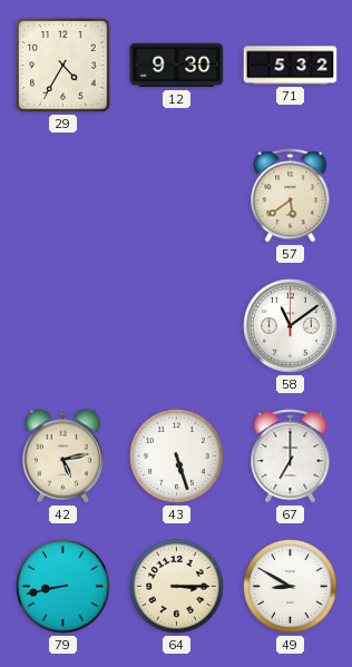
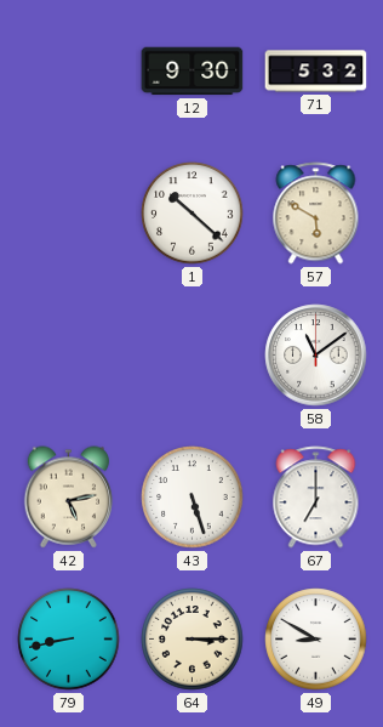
29: 4:35 -> none
1: none -> 10:22
57: 5:39 -> 5:50
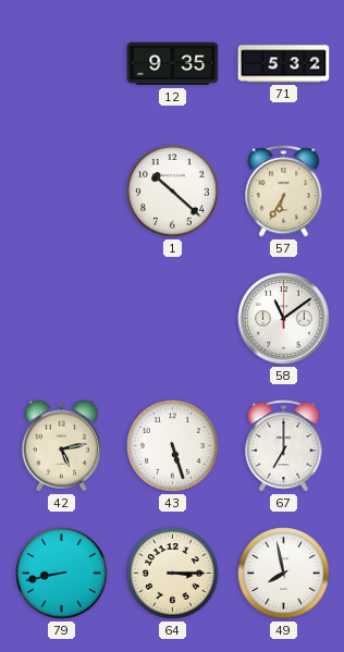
12: 9:30 -> 9:35
57: 5:50 -> 6:35
49: 8:50 -> 7:58
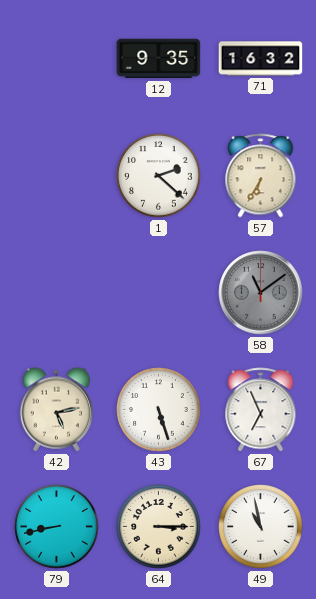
71: 5:32 -> 16:32
1: 10:22 -> 2:22
58 dial: white -> grey
67: 7:00 -> 6:56
49: 7:58 -> 10:58
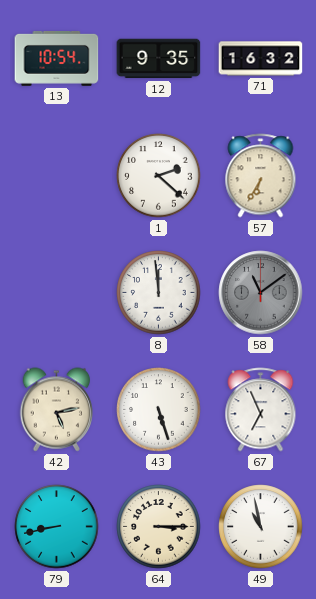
13: none -> 10:54
8: none -> 11:59
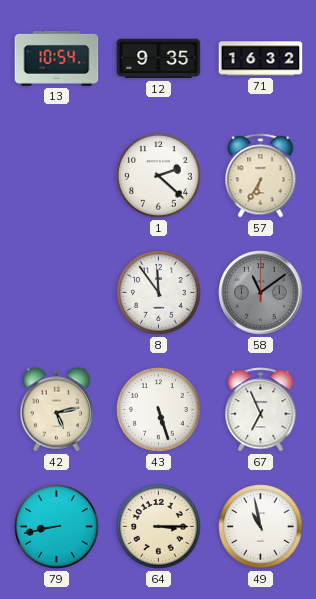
8: 11:59 -> 11:54
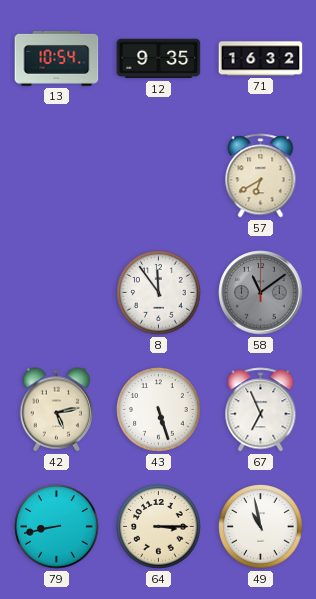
1: 2:22 -> none
57: 6:35 -> 6:40
